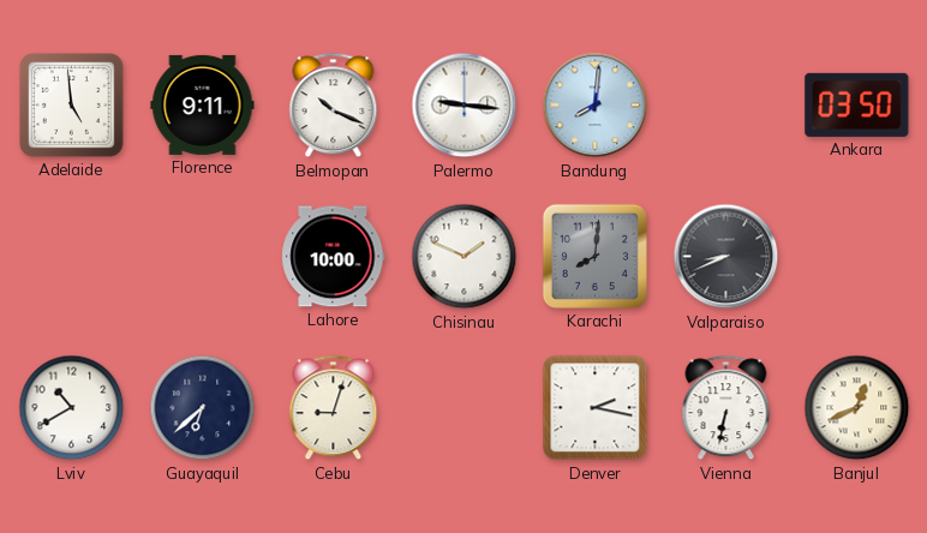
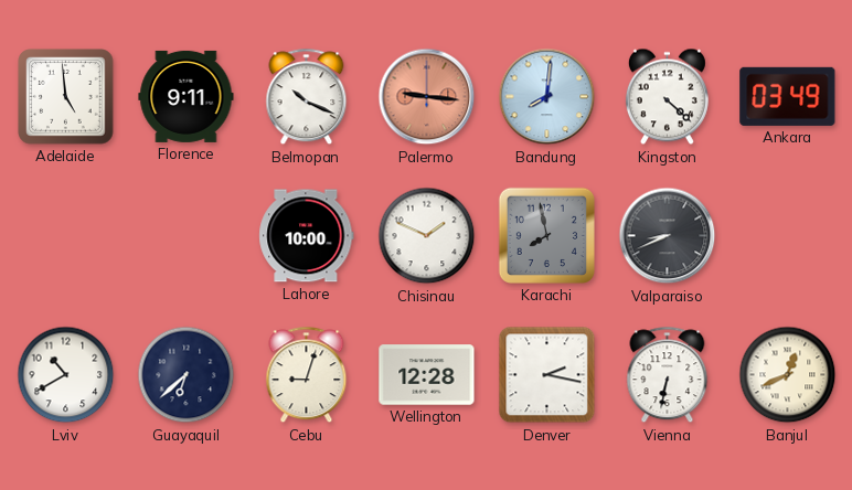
Palermo dial: white -> salmon
Kingston: none -> 4:22
Ankara: 03:50 -> 03:49
Karachi: 8:01 -> 7:58
Wellington: none -> 12:28
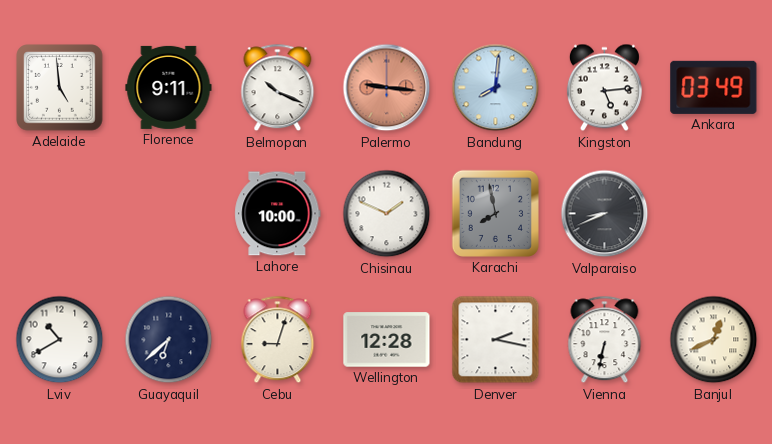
Kingston: 4:22 -> 5:14
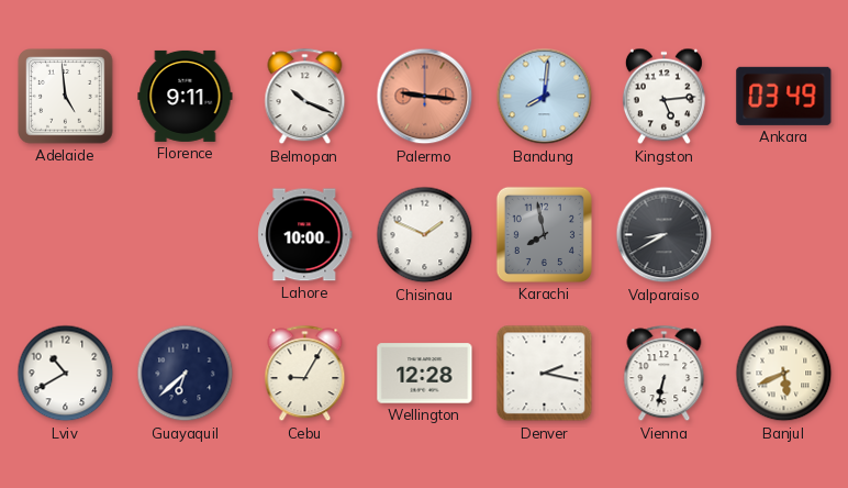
Valparaiso: 8:41 -> 8:40
Cebu: 9:03 -> 9:05
Banjul: 12:41 -> 5:41
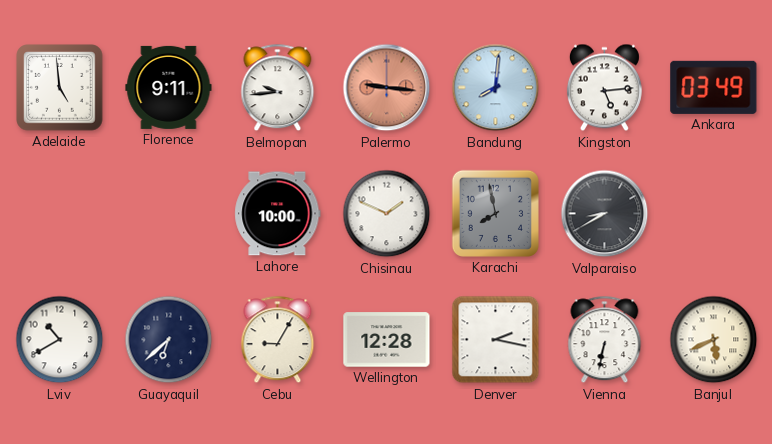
Belmopan: 10:19 -> 9:44
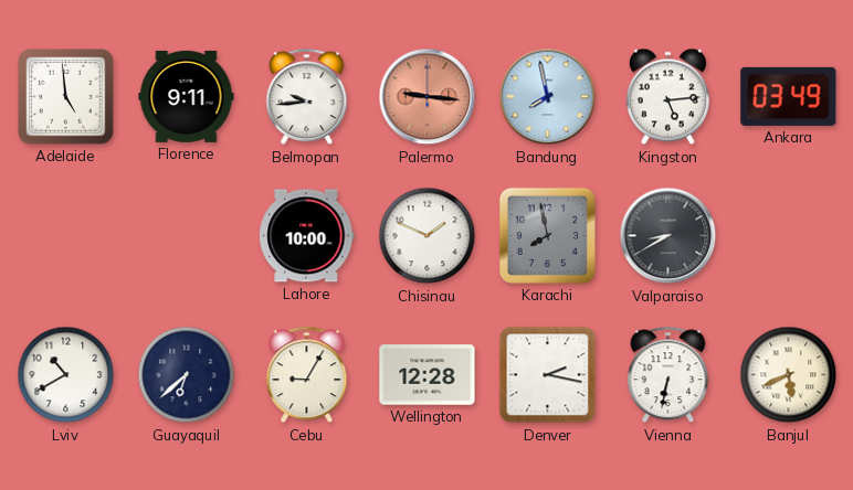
Bandung: 8:01 -> 7:58
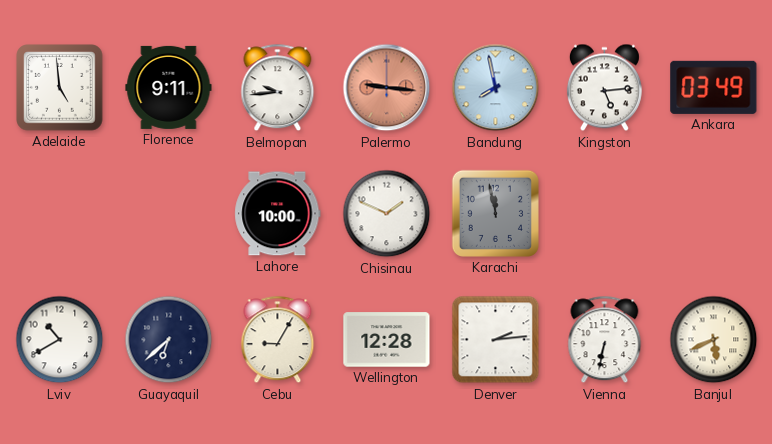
Karachi: 7:58 -> 11:58
Valparaiso: 8:40 -> none
Denver: 2:17 -> 2:14
